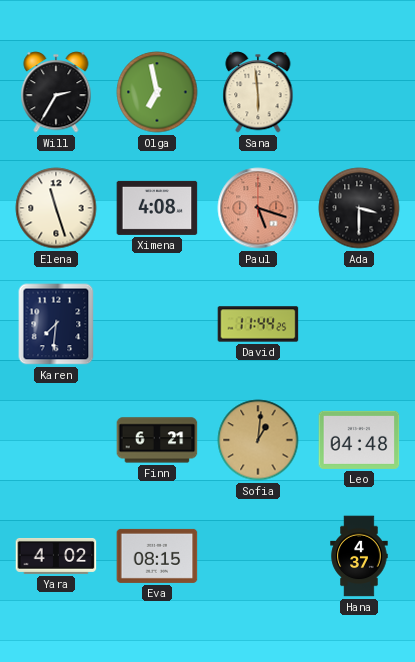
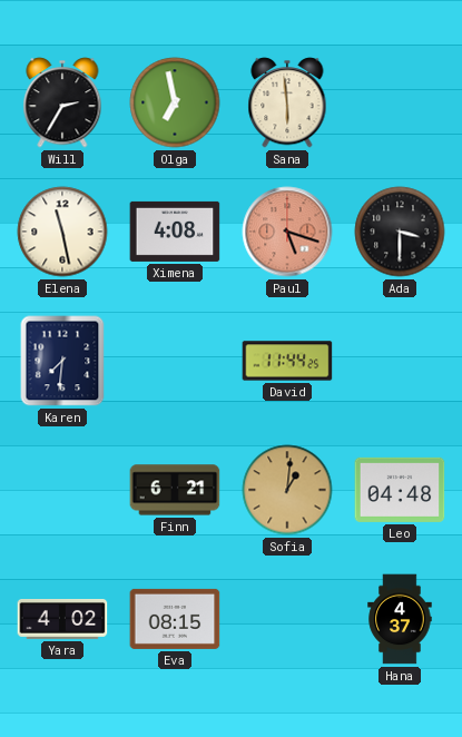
Elena: 11:27 -> 11:28
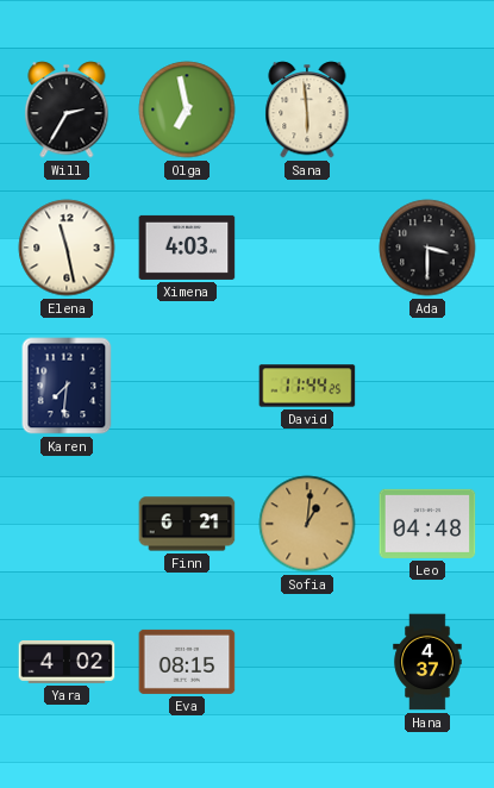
Ximena: 4:08 -> 4:03
Paul: 5:18 -> none
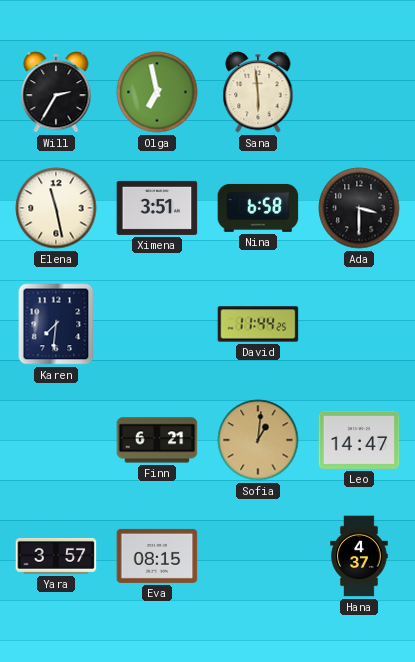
Ximena: 4:03 -> 3:51
Nina: none -> 6:58
Leo: 04:48 -> 14:47
Yara: 4:02 -> 3:57
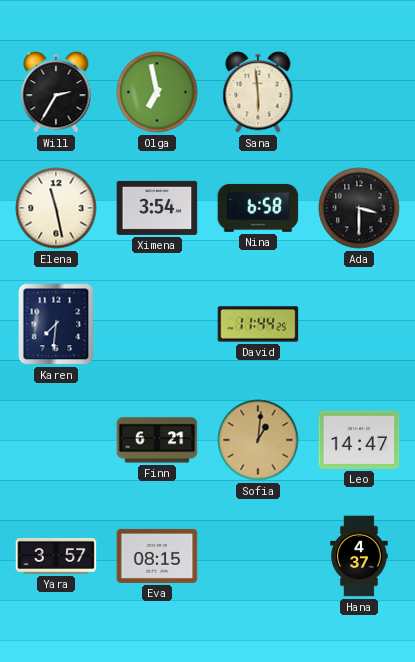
Ximena: 3:51 -> 3:54
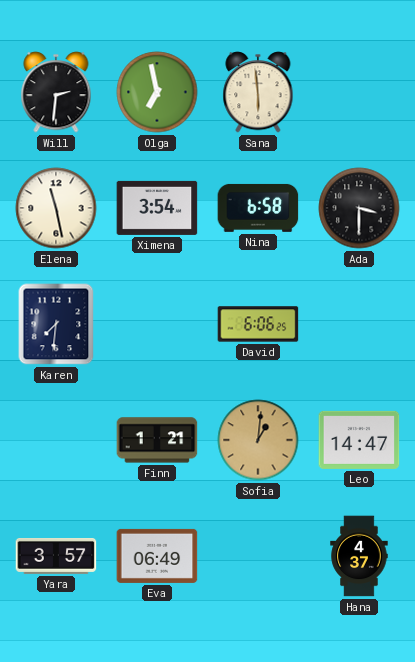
Will: 2:35 -> 2:31
David: 11:44 -> 6:06
Finn: 6:21 -> 1:21
Eva: 08:15 -> 06:49
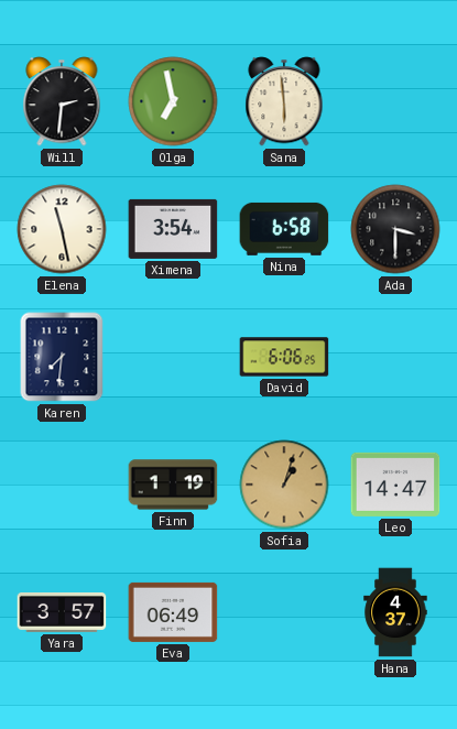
Finn: 1:21 -> 1:19
Sofia: 1:01 -> 1:03
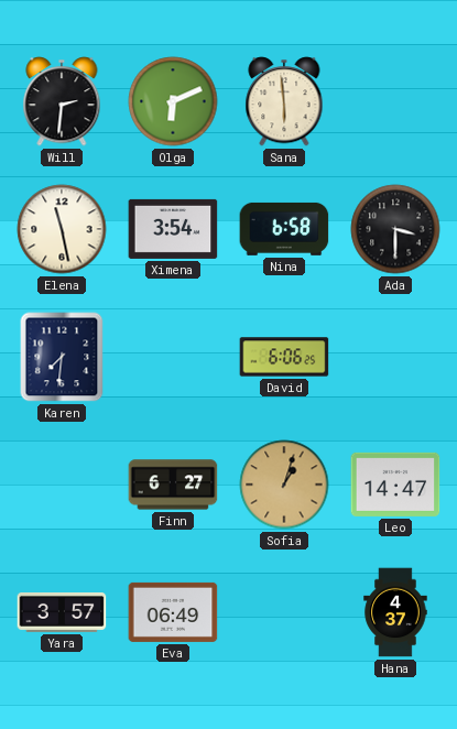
Olga: 6:58 -> 6:11
Finn: 1:19 -> 6:27
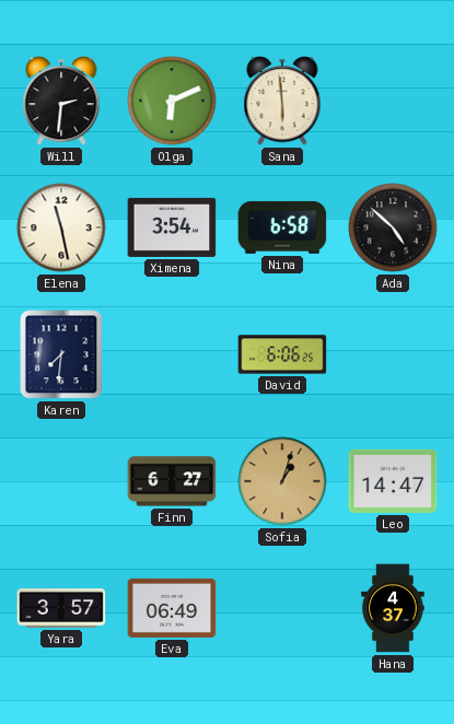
Ada: 3:30 -> 4:52
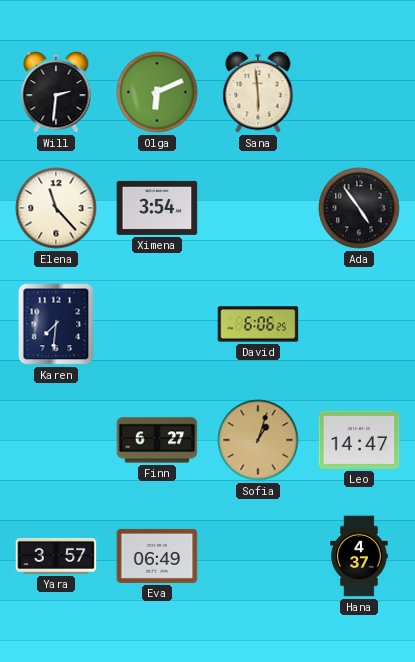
Elena: 11:28 -> 11:23
Nina: 6:58 -> none
Ada: 4:52 -> 4:54
